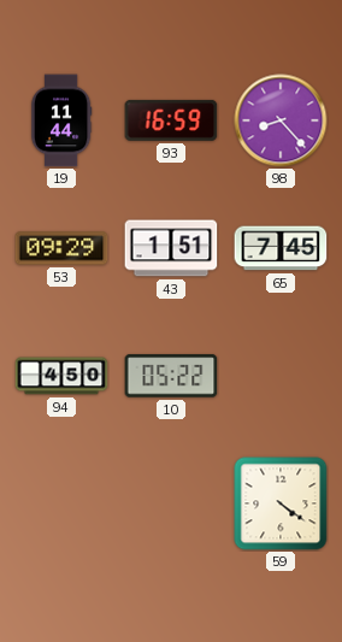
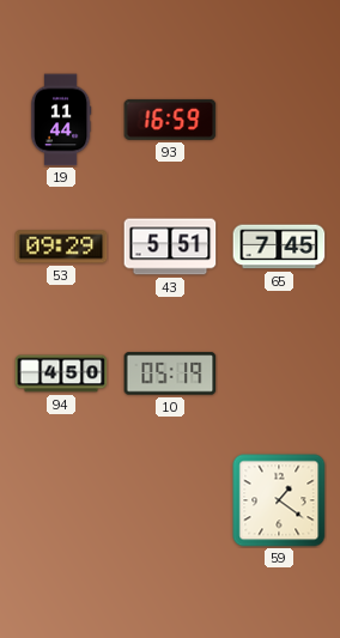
98: 8:23 -> none
43: 1:51 -> 5:51
10: 05:22 -> 05:19
59: 4:21 -> 1:21
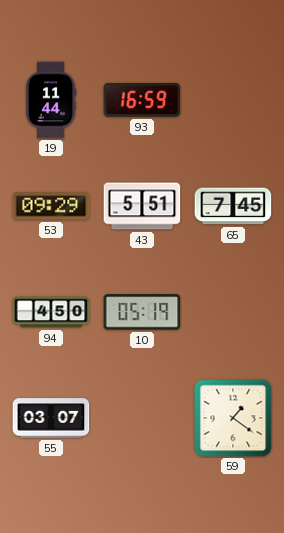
55: none -> 03:07
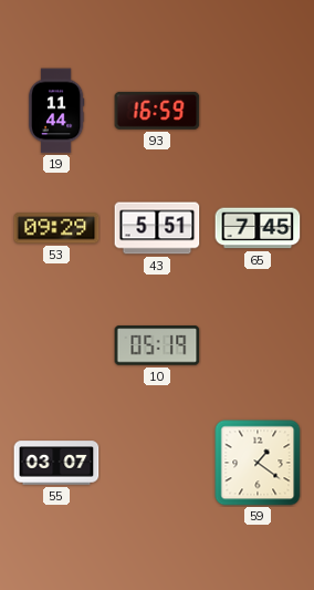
94: 4:50 -> none
